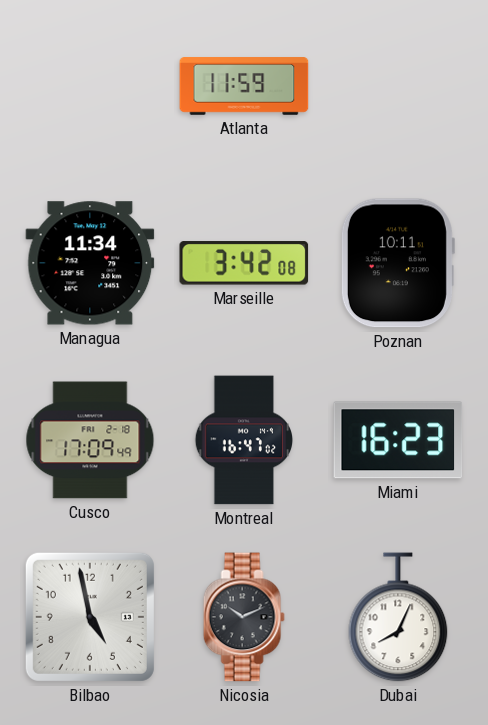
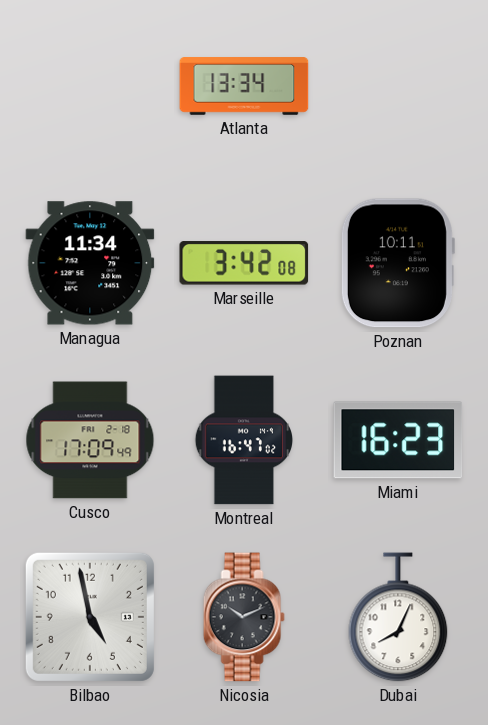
Atlanta: 11:59 -> 13:34
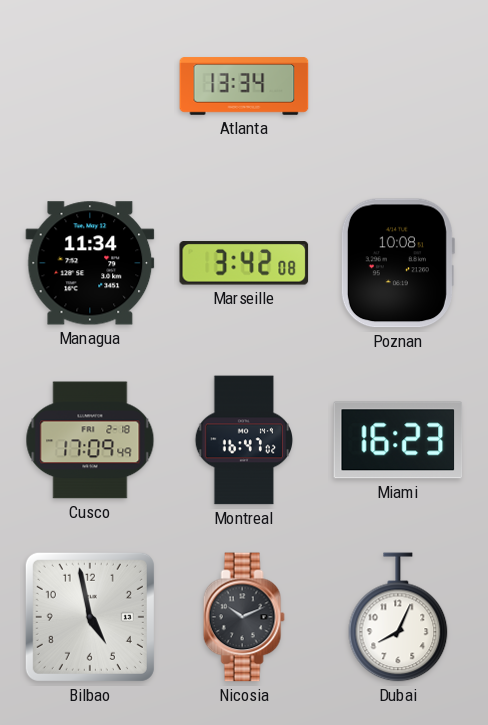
Poznan: 10:11 -> 10:08
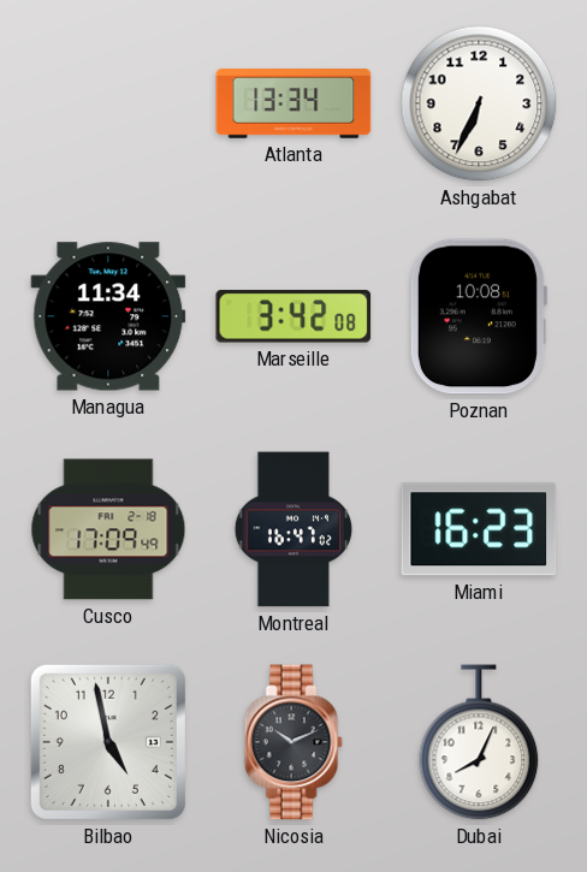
Ashgabat: none -> 6:34
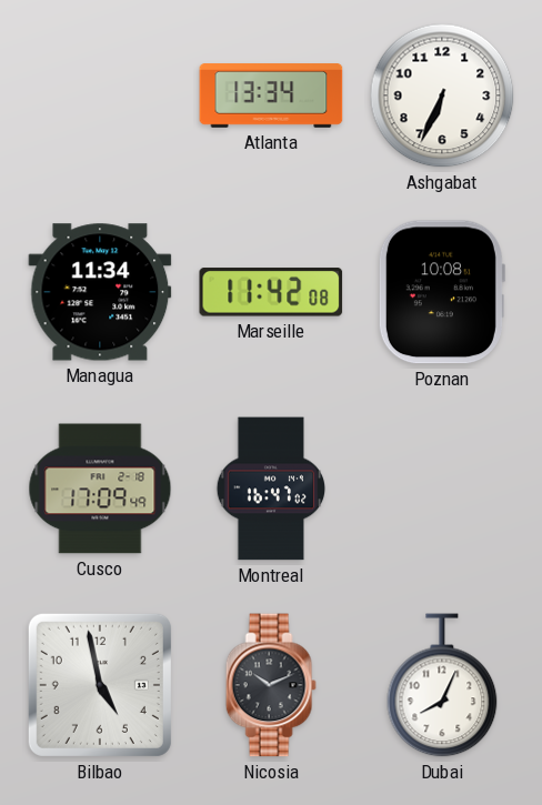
Marseille: 3:42 -> 11:42
Miami: 16:23 -> none
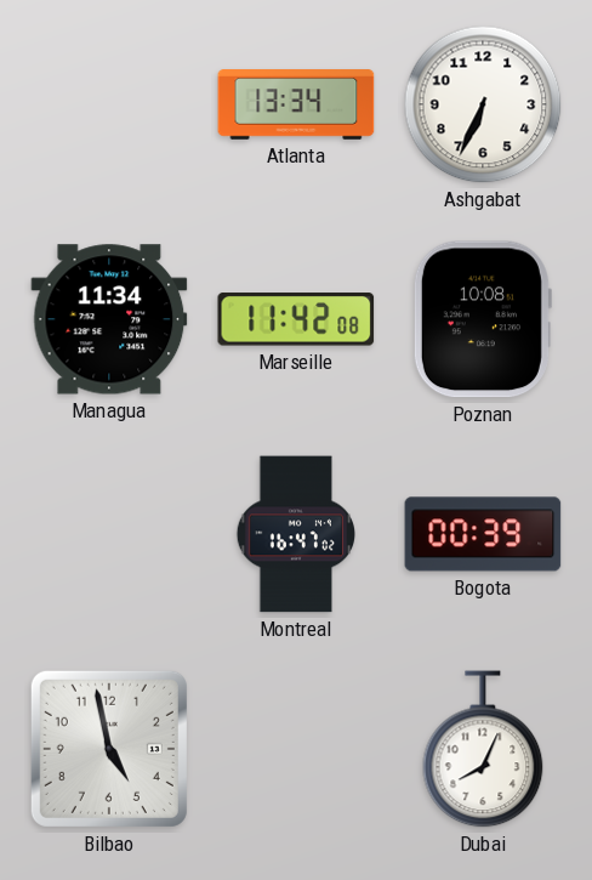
Cusco: 17:09 -> none
Bogota: none -> 00:39
Nicosia: 10:11 -> none
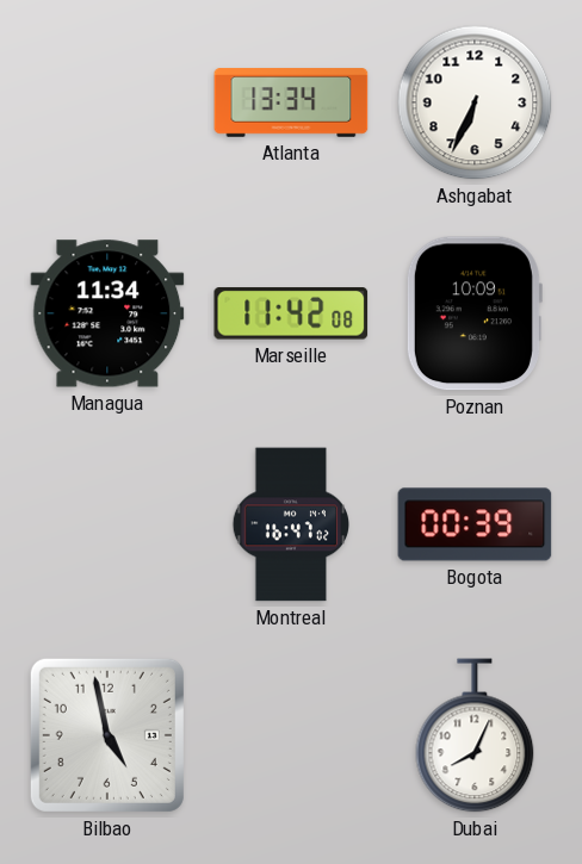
Poznan: 10:08 -> 10:09
